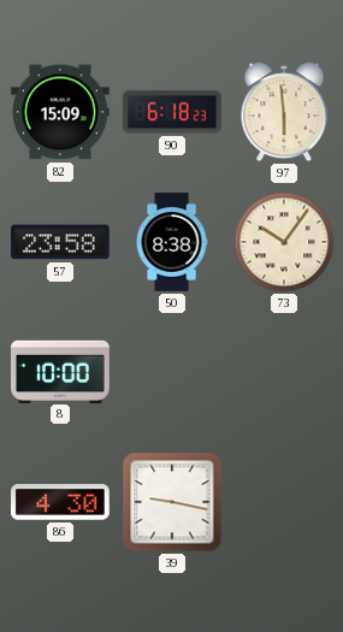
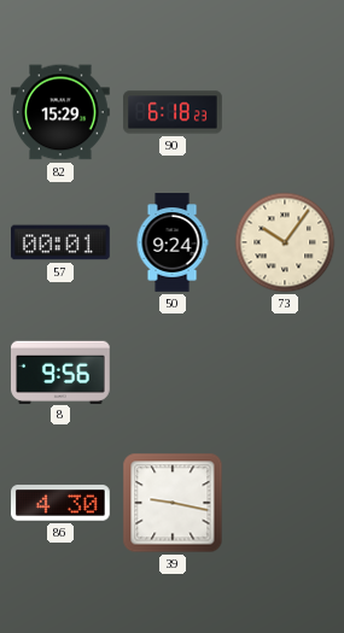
82: 15:09 -> 15:29
97: 5:59 -> none
57: 23:58 -> 00:01
50: 8:38 -> 9:24
8: 10:00 -> 9:56
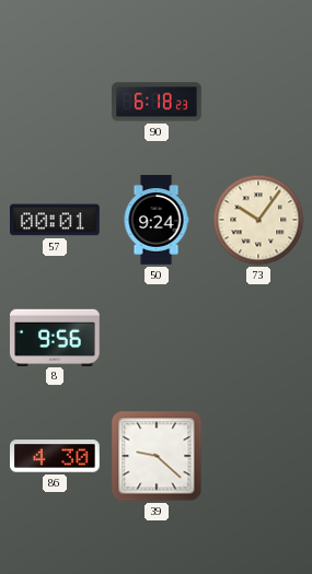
82: 15:29 -> none
39: 9:17 -> 9:22
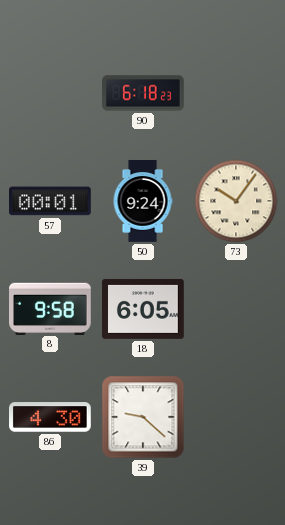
8: 9:56 -> 9:58
18: none -> 6:05
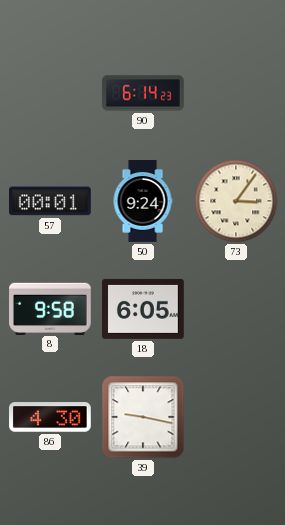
90: 6:18 -> 6:14
73: 10:06 -> 3:06
39: 9:22 -> 9:17
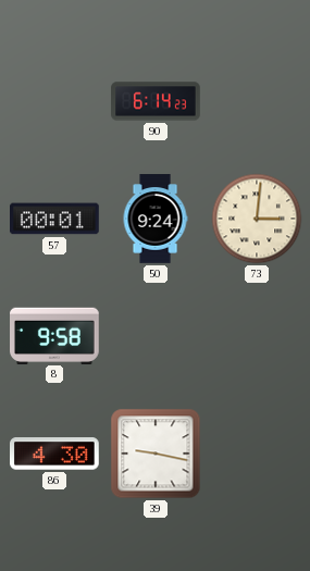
73: 3:06 -> 3:01
18: 6:05 -> none
